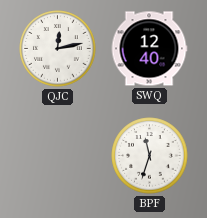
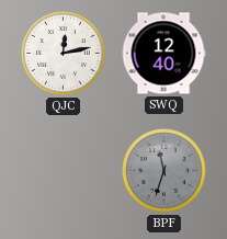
BPF dial: white -> grey
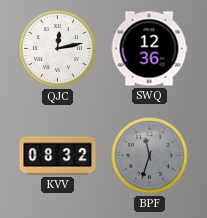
SWQ: 12:40 -> 12:36
KVV: none -> 08:32
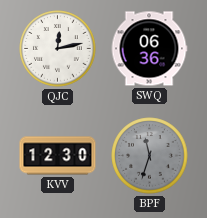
SWQ: 12:36 -> 06:36
KVV: 08:32 -> 12:30
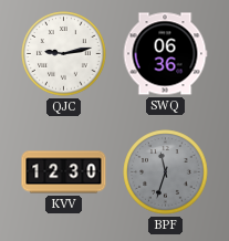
QJC: 12:13 -> 9:13
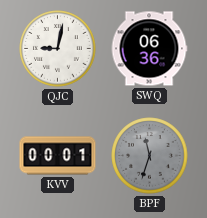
QJC: 9:13 -> 9:02
KVV: 12:30 -> 00:01
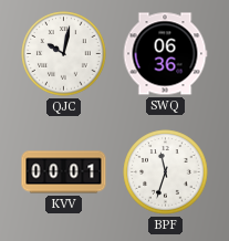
QJC: 9:02 -> 10:02
BPF dial: grey -> white
